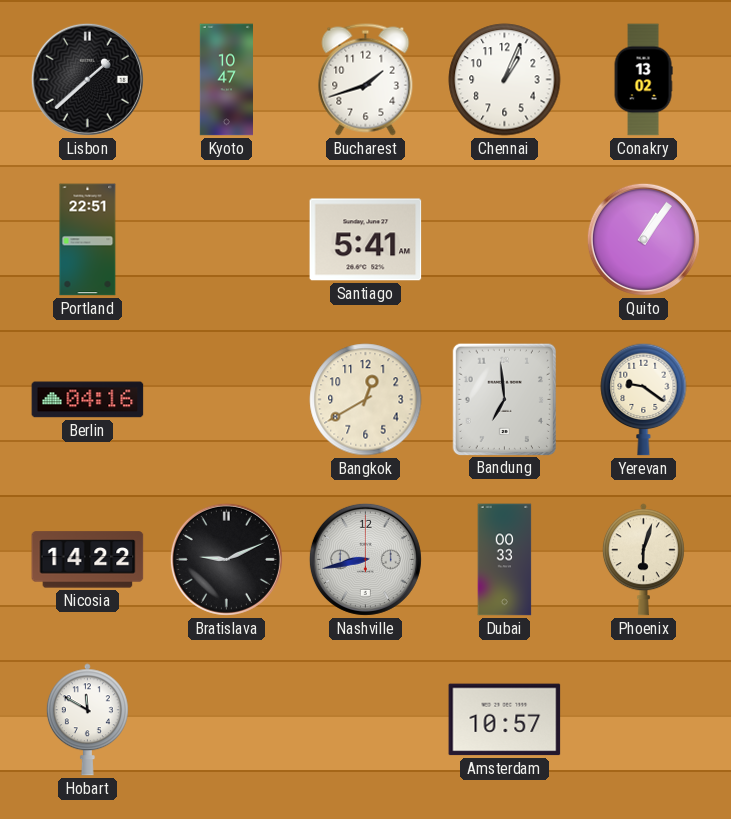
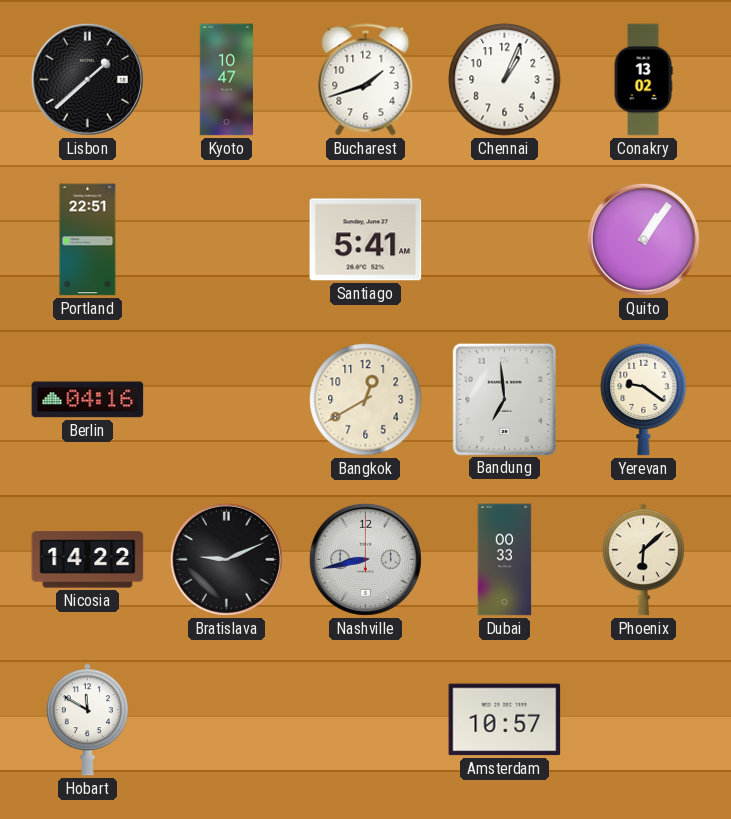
Phoenix: 6:03 -> 6:08
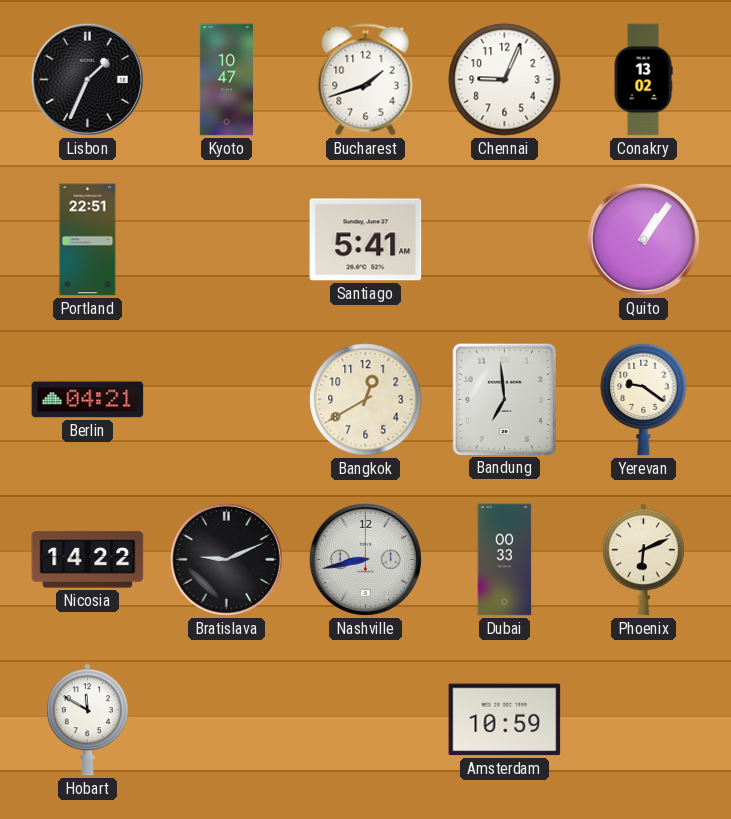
Lisbon: 1:38 -> 1:34
Chennai: 1:04 -> 9:04
Berlin: 04:16 -> 04:21
Phoenix: 6:08 -> 6:11
Amsterdam: 10:57 -> 10:59
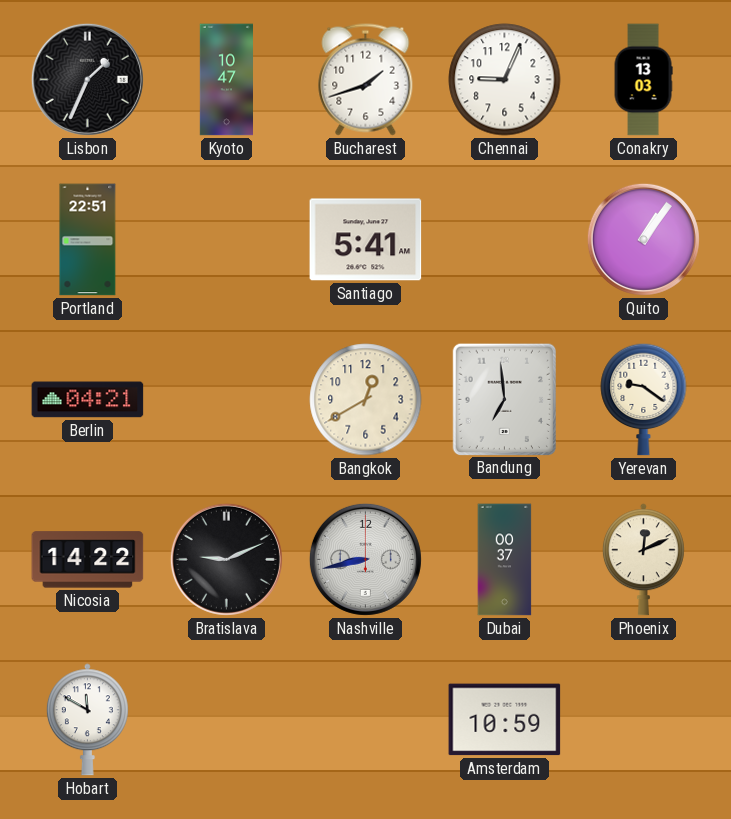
Conakry: 13:02 -> 13:03
Dubai: 00:33 -> 00:37
Phoenix: 6:11 -> 12:11
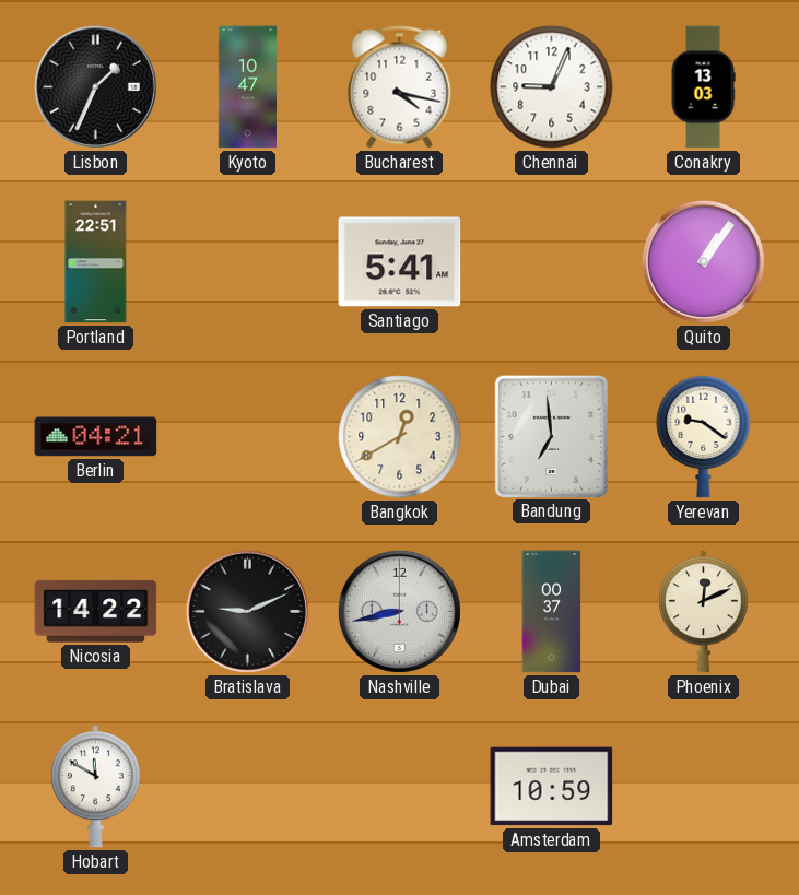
Bucharest: 1:42 -> 4:17
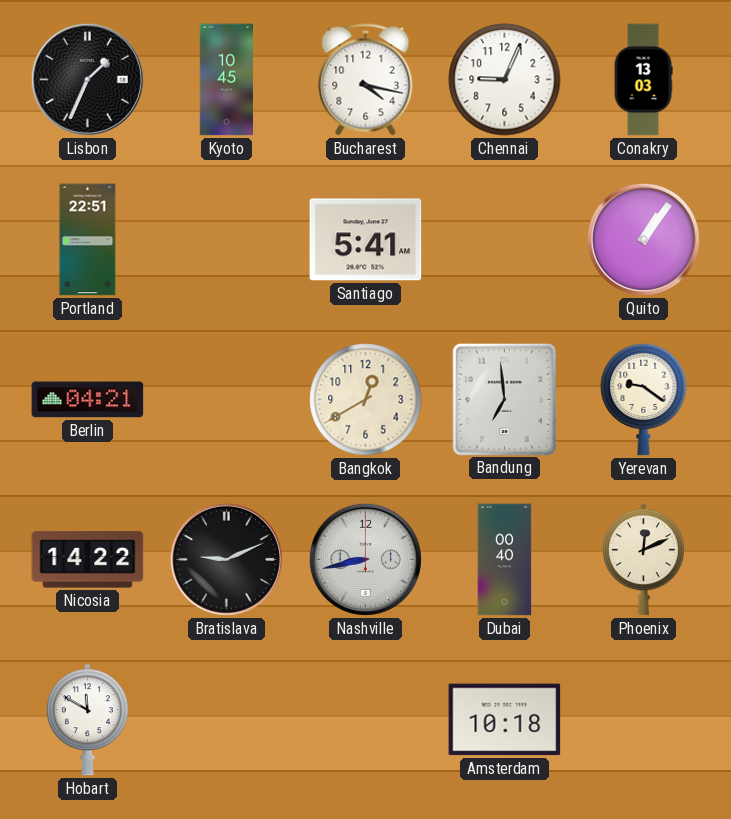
Kyoto: 10:47 -> 10:45
Dubai: 00:37 -> 00:40
Amsterdam: 10:59 -> 10:18
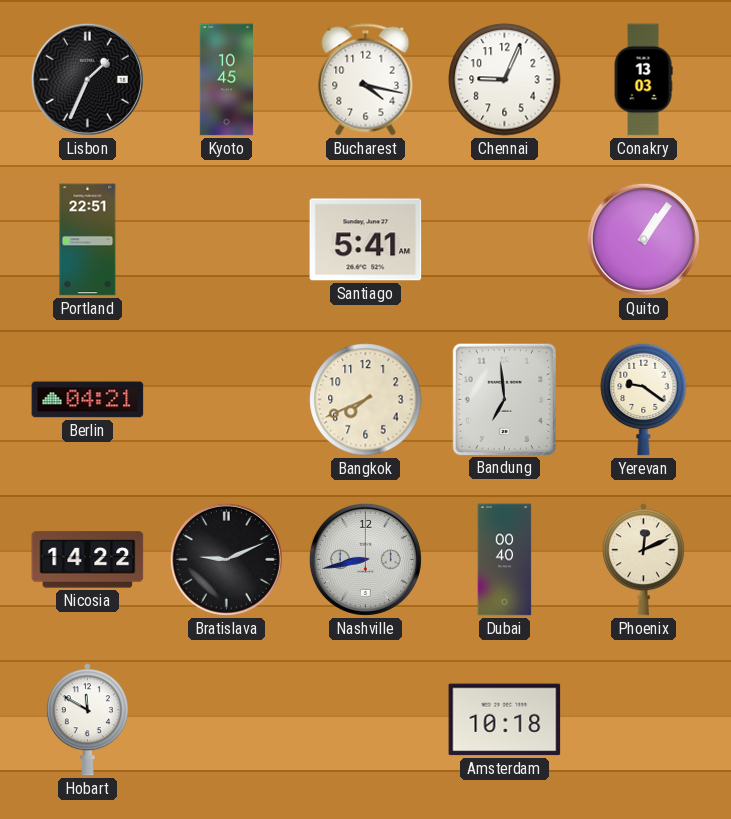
Bangkok: 12:40 -> 7:41
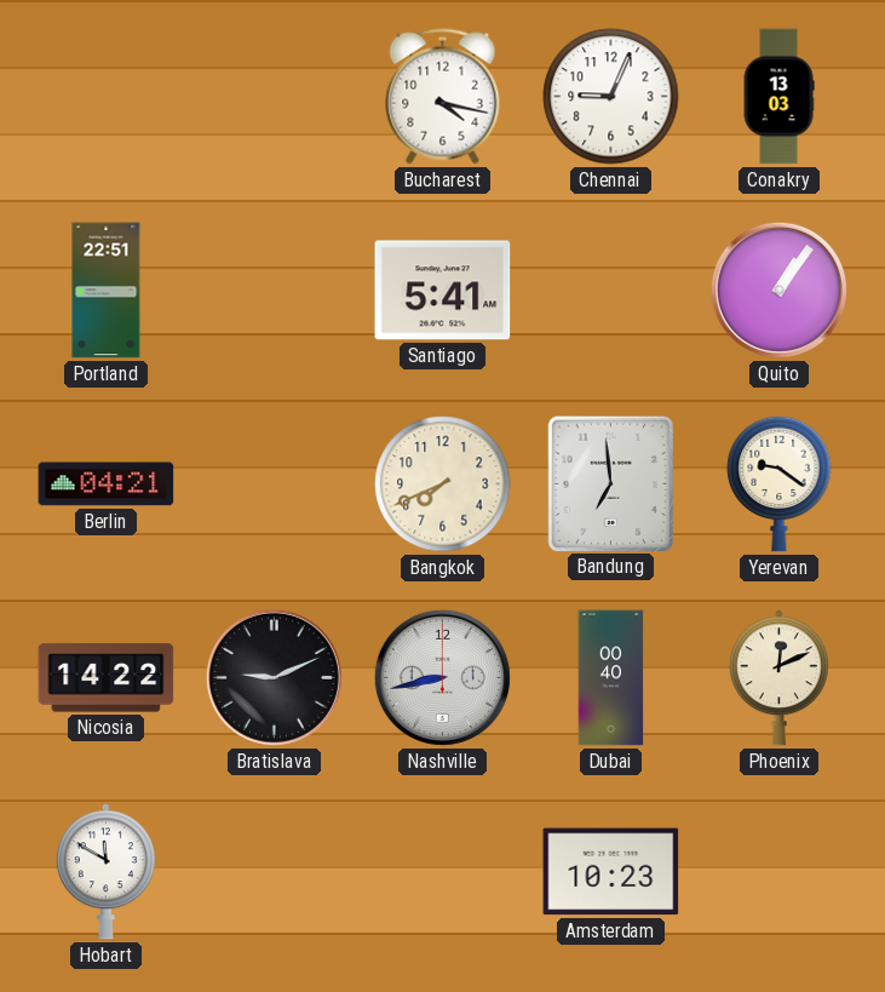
Lisbon: 1:34 -> none
Kyoto: 10:45 -> none
Amsterdam: 10:18 -> 10:23
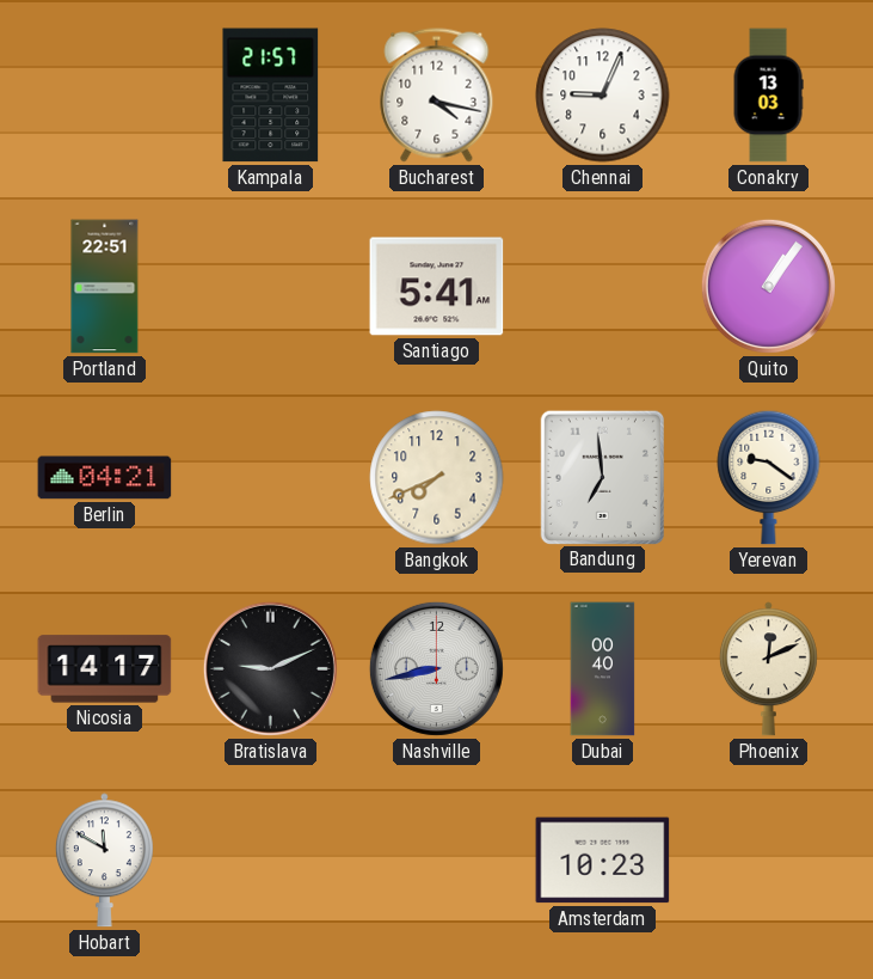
Kampala: none -> 21:57
Nicosia: 14:22 -> 14:17
